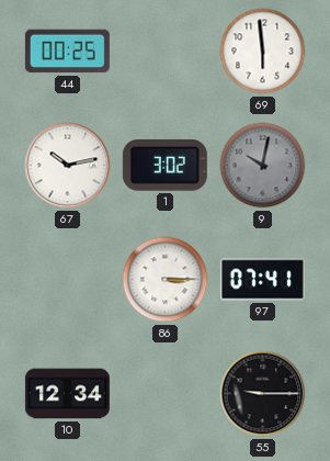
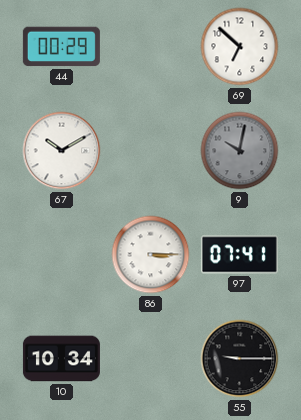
44: 00:25 -> 00:29
69: 5:59 -> 6:52
67: 10:13 -> 10:10
1: 3:02 -> none
10: 12:34 -> 10:34
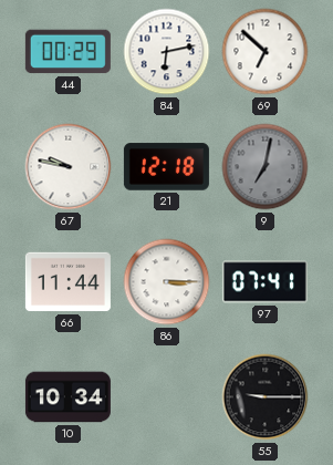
84: none -> 6:13
67: 10:10 -> 9:47
21: none -> 12:18
9: 10:02 -> 7:02
66: none -> 11:44
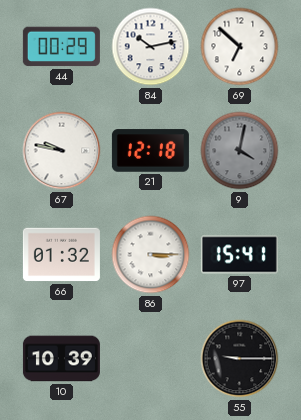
84: 6:13 -> 10:13
9: 7:02 -> 4:02
66: 11:44 -> 01:32
97: 07:41 -> 15:41
10: 10:34 -> 10:39
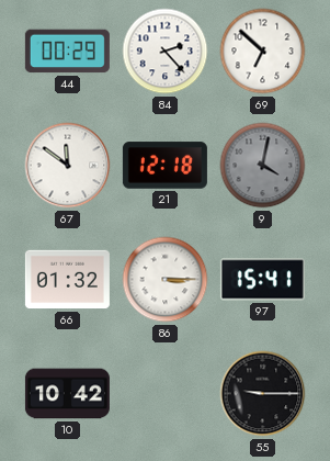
84: 10:13 -> 2:23
67: 9:47 -> 11:51
10: 10:39 -> 10:42
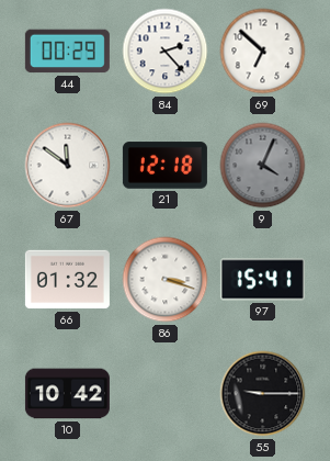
9: 4:02 -> 4:04
86: 3:15 -> 3:18
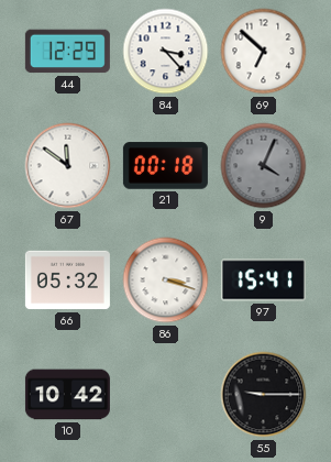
44: 00:29 -> 12:29
84: 2:23 -> 3:23
21: 12:18 -> 00:18
66: 01:32 -> 05:32
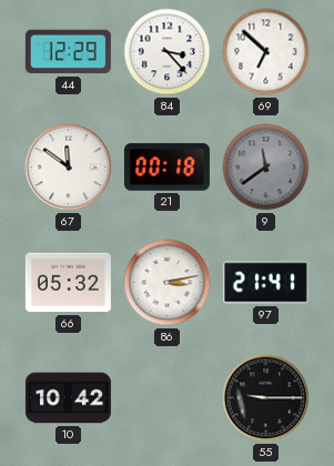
9: 4:04 -> 11:39
86: 3:18 -> 3:13
97: 15:41 -> 21:41
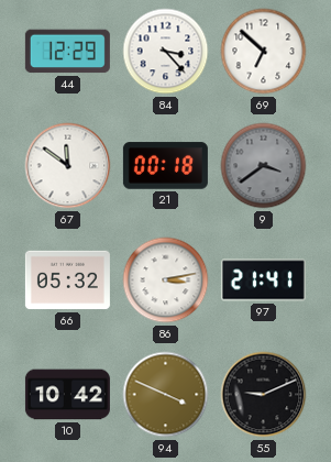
9: 11:39 -> 3:39
94: none -> 3:49
55: 9:15 -> 9:11
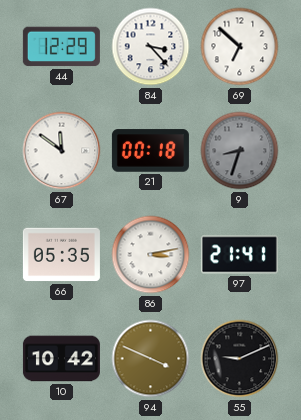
9: 3:39 -> 8:33
66: 05:32 -> 05:35
